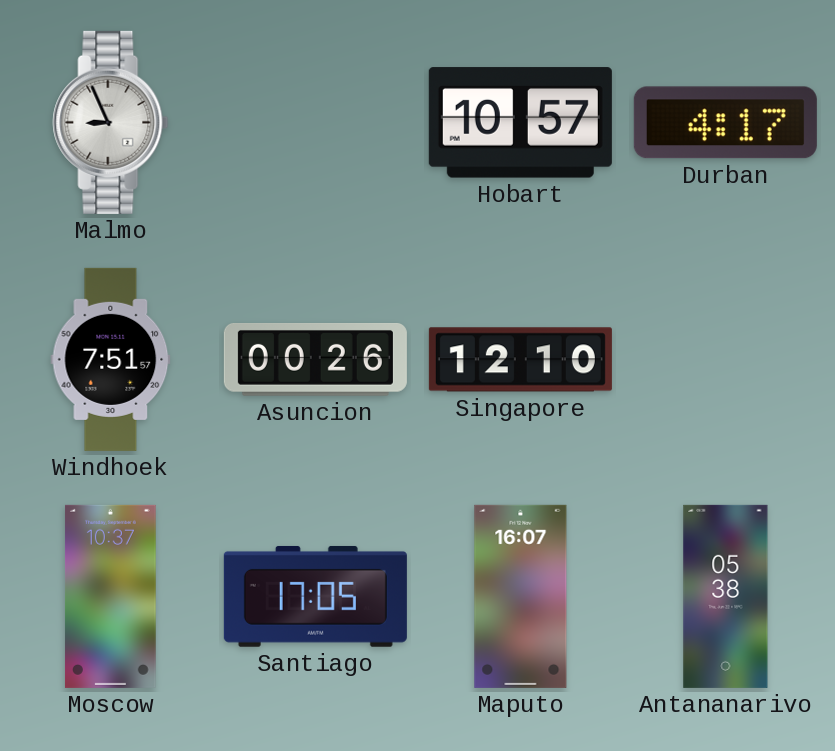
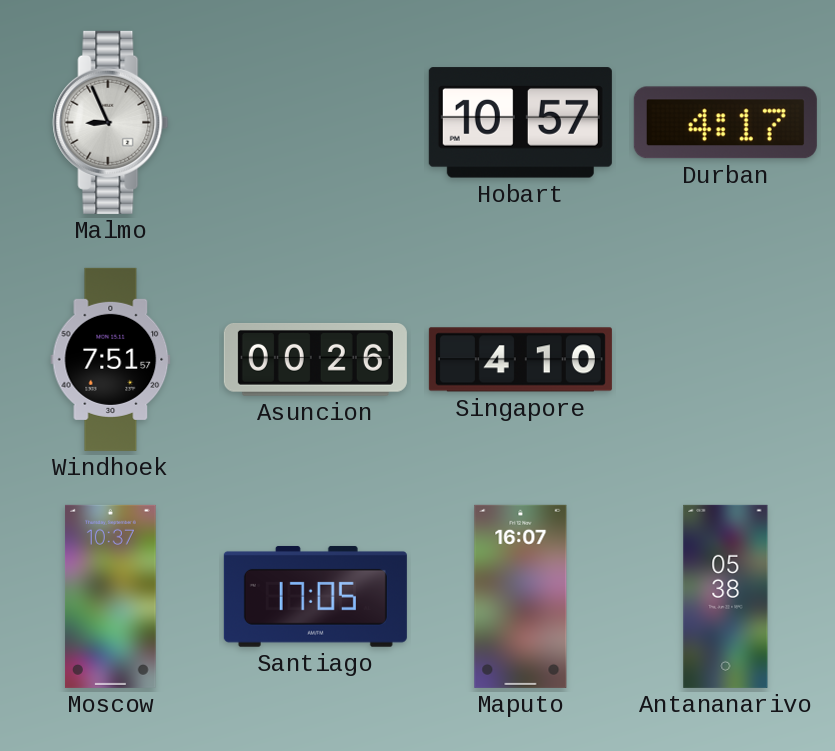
Singapore: 12:10 -> 4:10
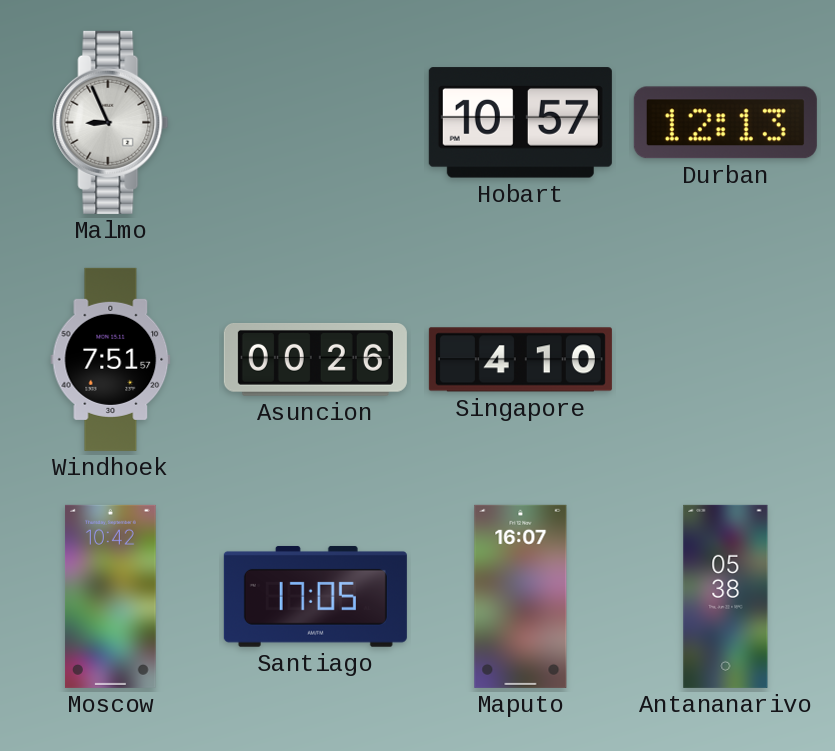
Durban: 4:17 -> 12:13
Moscow: 10:37 -> 10:42
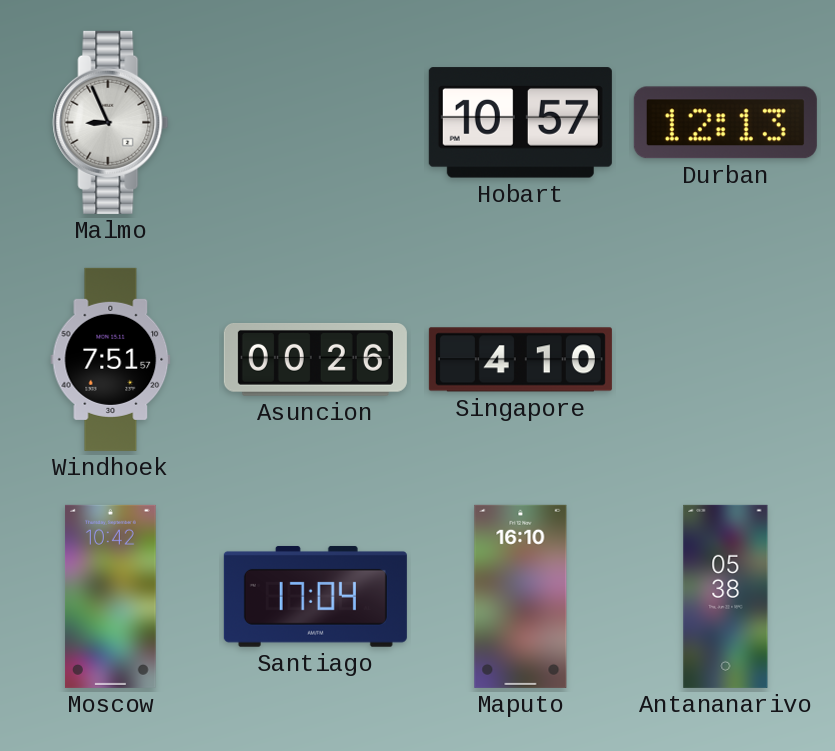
Santiago: 17:05 -> 17:04
Maputo: 16:07 -> 16:10
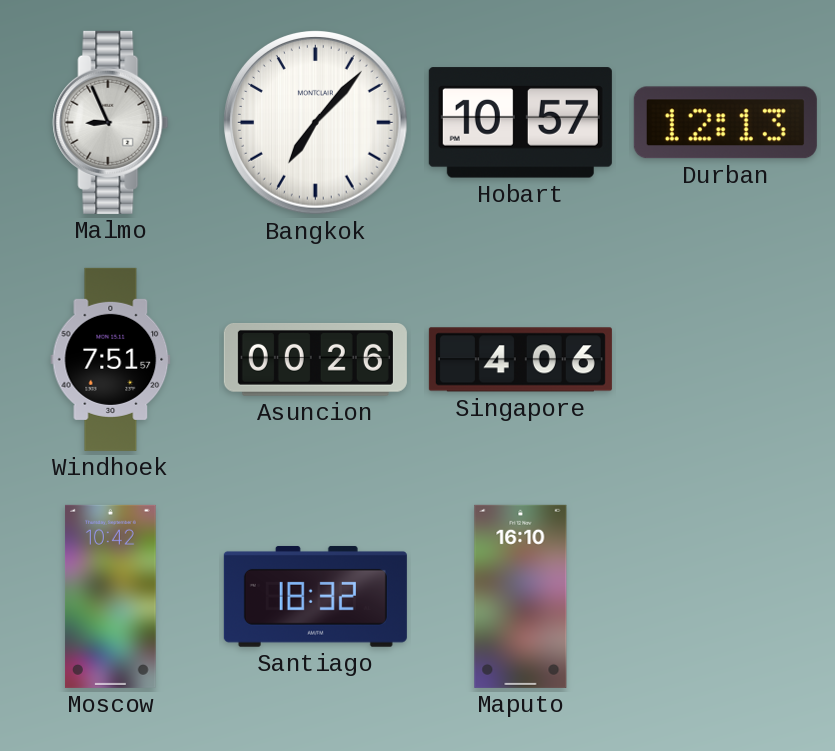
Bangkok: none -> 7:07
Singapore: 4:10 -> 4:06
Santiago: 17:04 -> 18:32
Antananarivo: 05:38 -> none
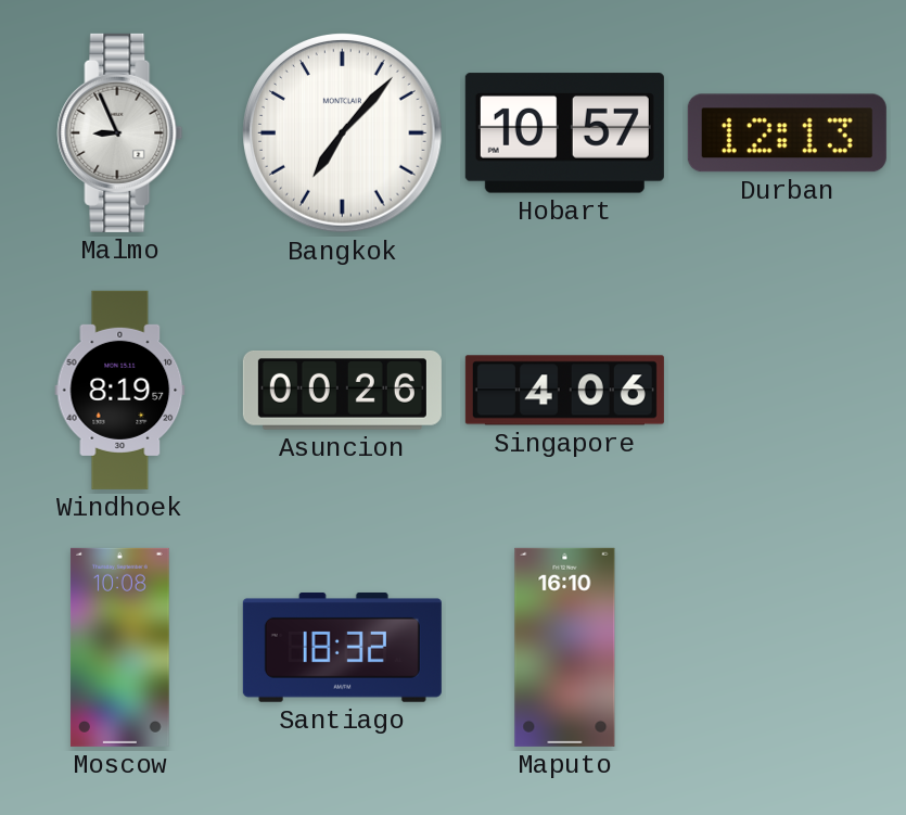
Windhoek: 7:51 -> 8:19
Moscow: 10:42 -> 10:08
